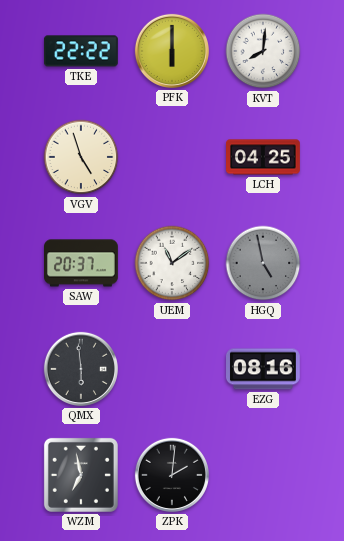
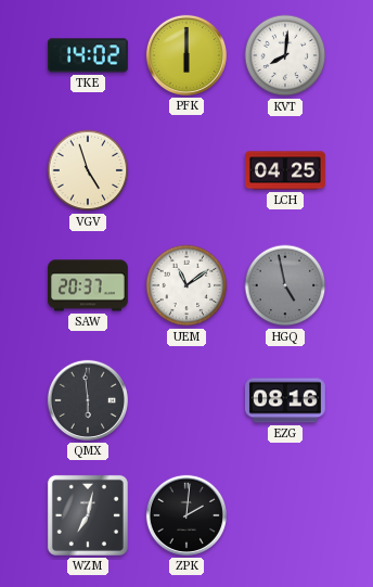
TKE: 22:22 -> 14:02
WZM: 6:58 -> 7:02
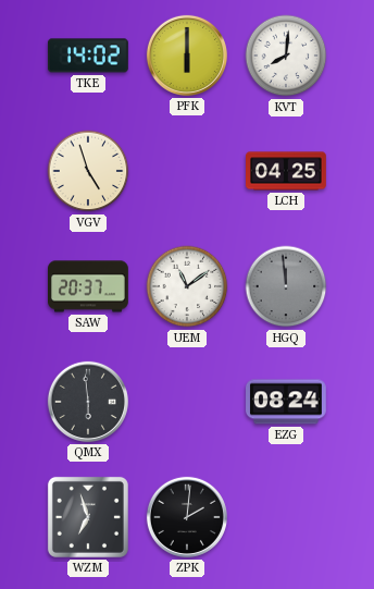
HGQ: 4:58 -> 11:59
EZG: 08:16 -> 08:24
WZM: 7:02 -> 6:57
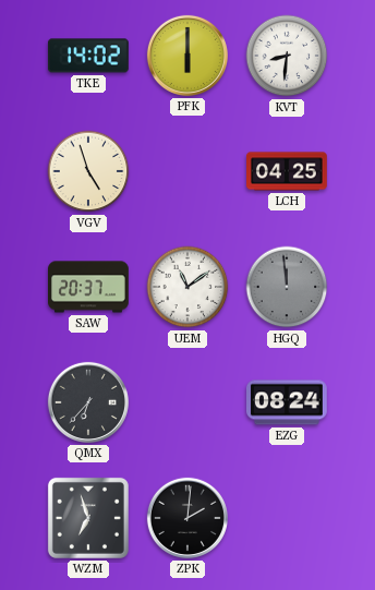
KVT: 8:01 -> 8:31
QMX: 5:59 -> 6:37
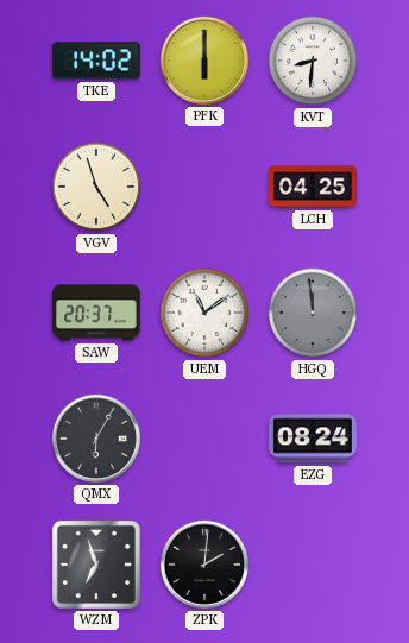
QMX: 6:37 -> 6:05
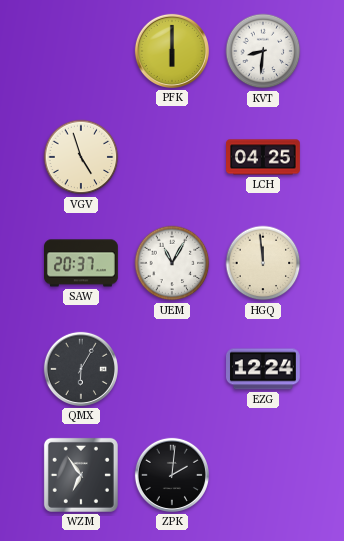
TKE: 14:02 -> none
UEM: 11:09 -> 11:05
HGQ dial: grey -> cream
EZG: 08:24 -> 12:24
WZM: 6:57 -> 6:54
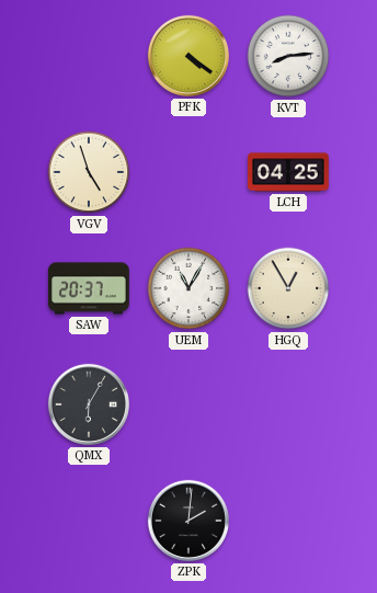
PFK: 6:00 -> 4:21
KVT: 8:31 -> 8:14
HGQ: 11:59 -> 12:55
EZG: 12:24 -> none
WZM: 6:54 -> none
